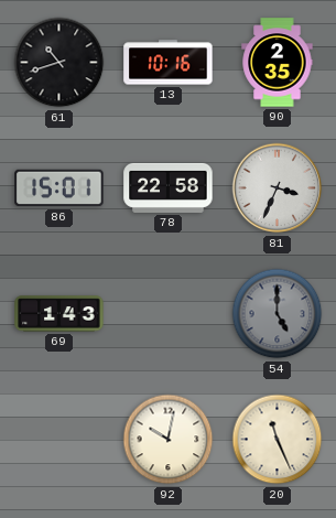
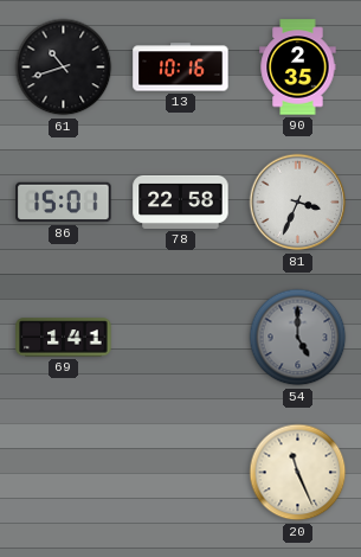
69: 1:43 -> 1:41
92: 10:02 -> none
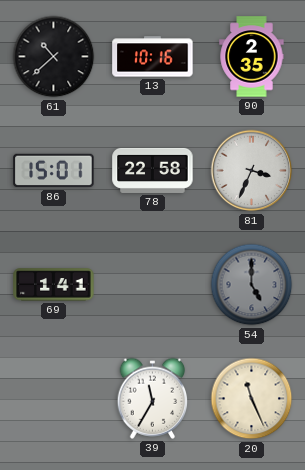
61: 10:42 -> 10:38
39: none -> 11:35
